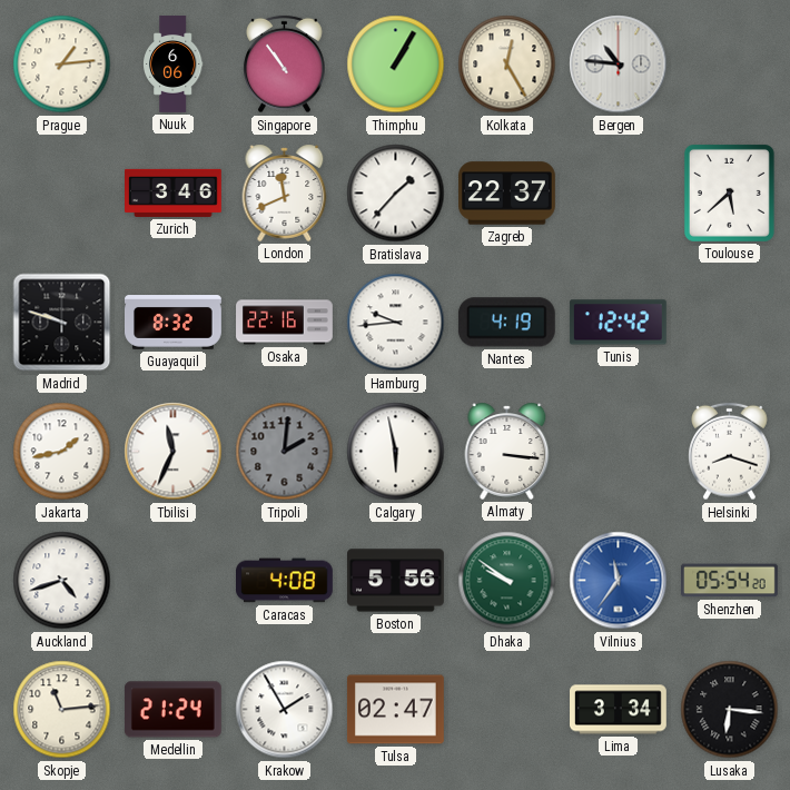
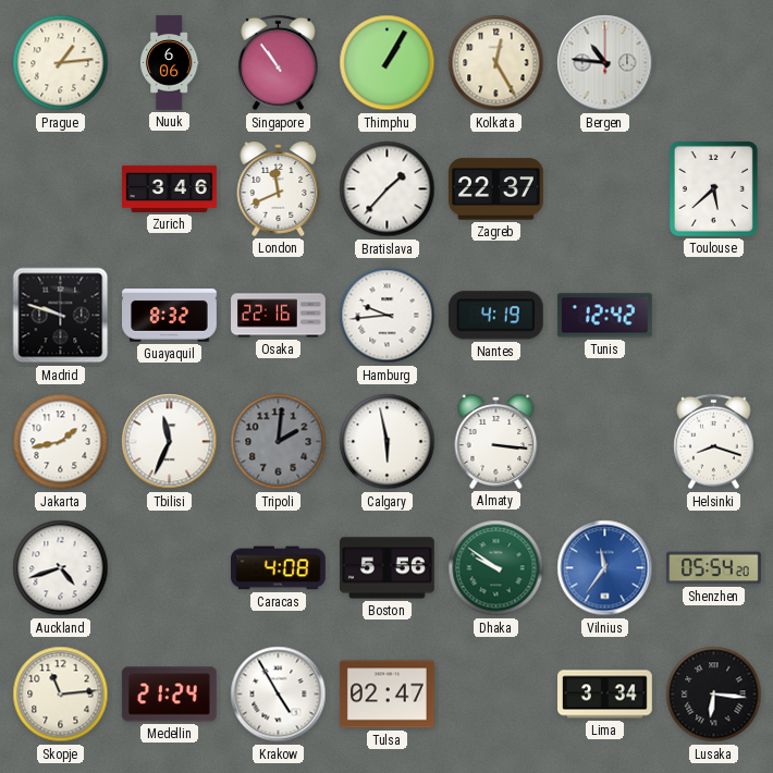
Krakow: 1:55 -> 4:55
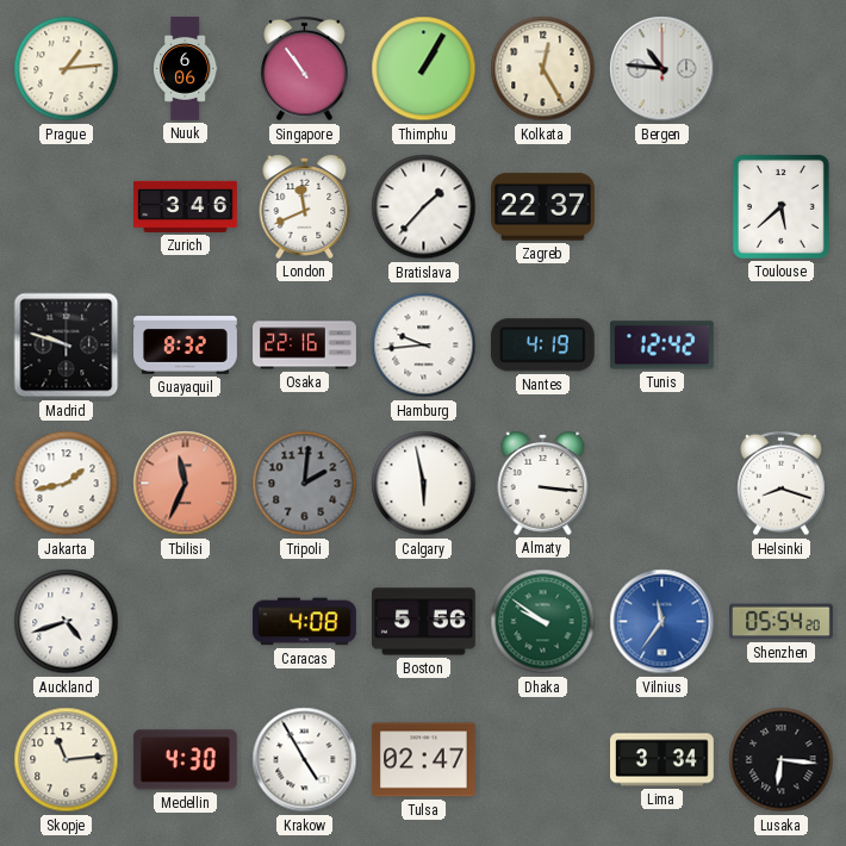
Tbilisi dial: white -> salmon
Medellin: 21:24 -> 4:30
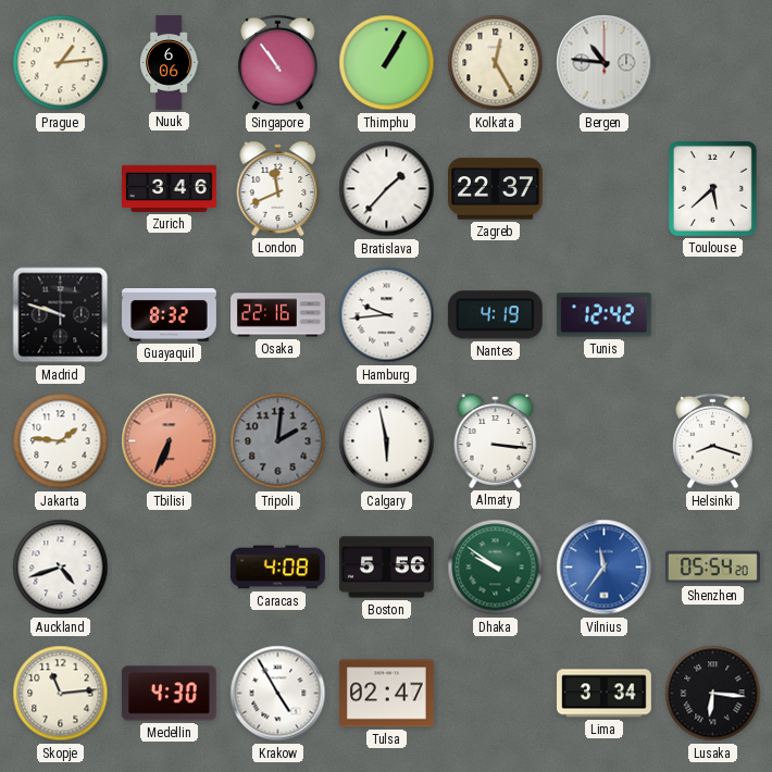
Jakarta: 1:43 -> 1:46
Tbilisi: 11:34 -> 6:34
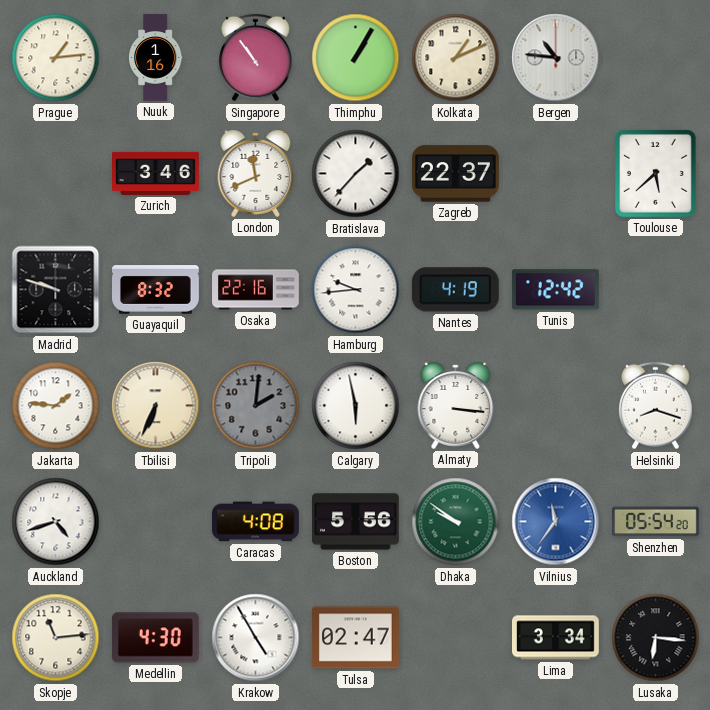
Nuuk: 6:06 -> 1:16
Kolkata: 12:25 -> 1:11
Tbilisi dial: salmon -> cream
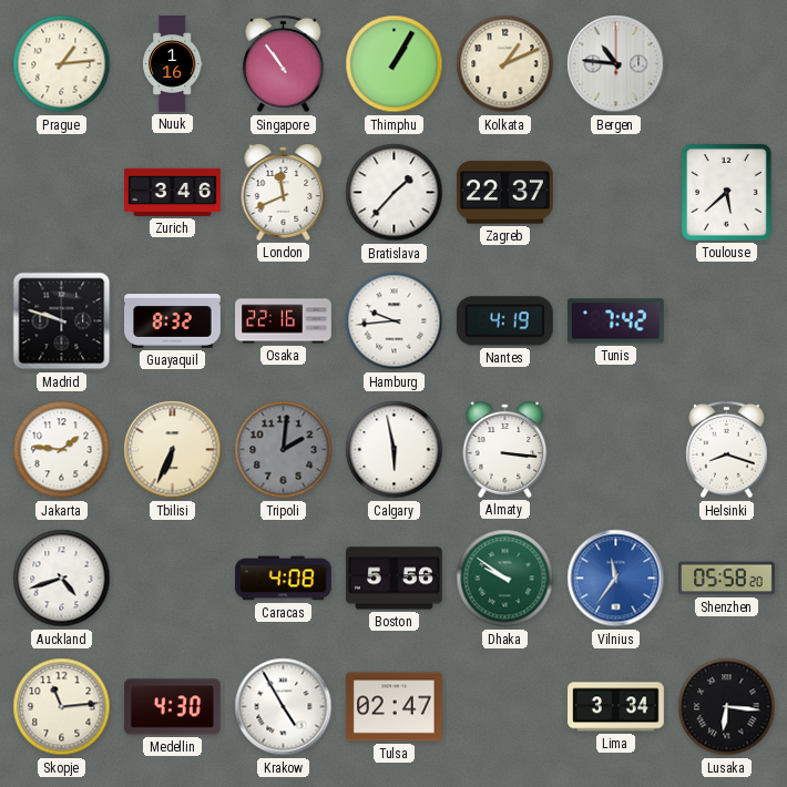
Tunis: 12:42 -> 7:42
Shenzhen: 05:54 -> 05:58
